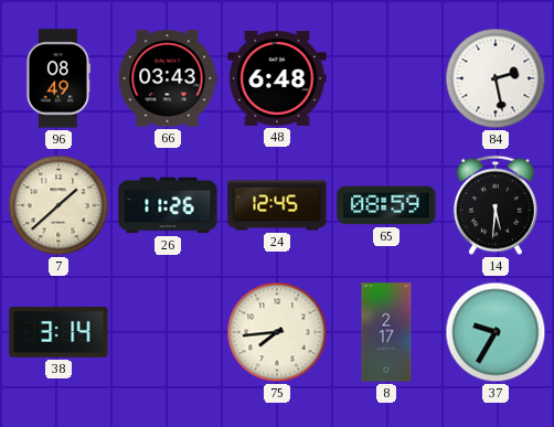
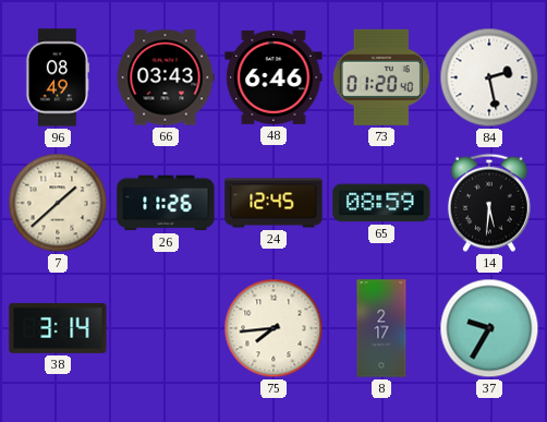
48: 6:48 -> 6:46
73: none -> 01:20
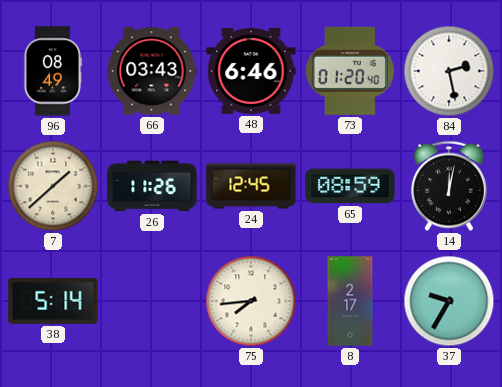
14: 5:31 -> 12:02
38: 3:14 -> 5:14
